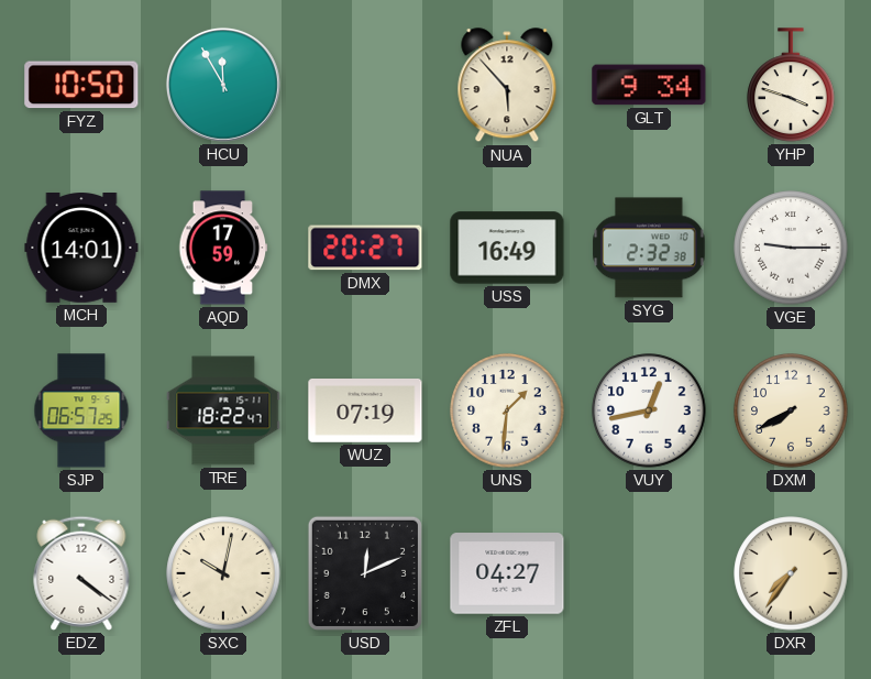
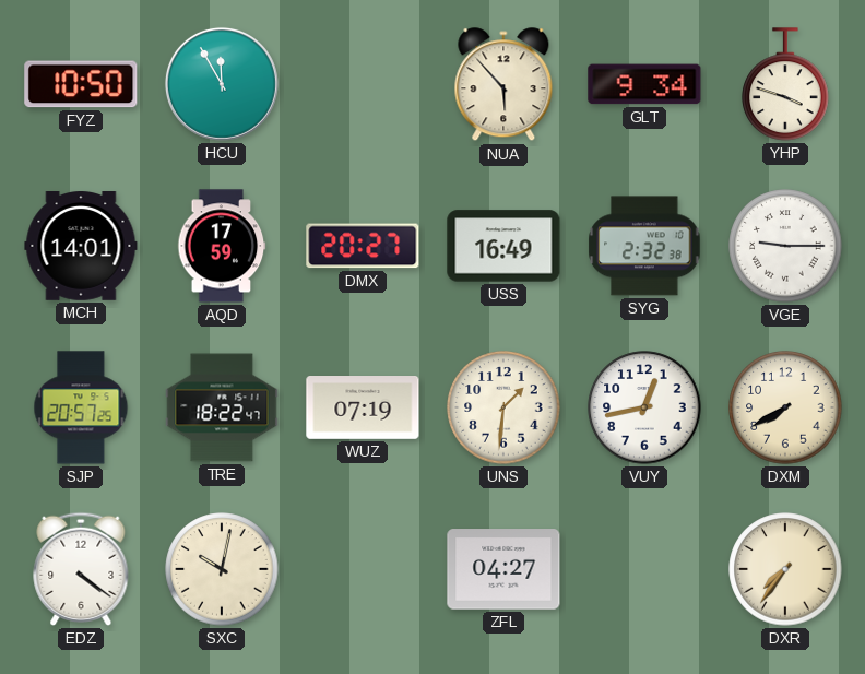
SJP: 06:57 -> 20:57
USD: 12:11 -> none
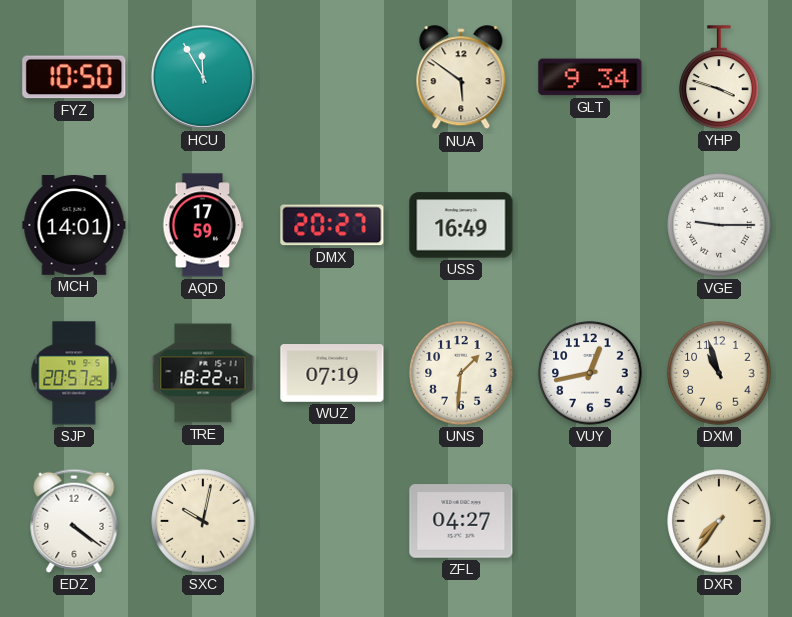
NUA: 5:53 -> 5:51
SYG: 2:32 -> none
DXM: 7:40 -> 10:57
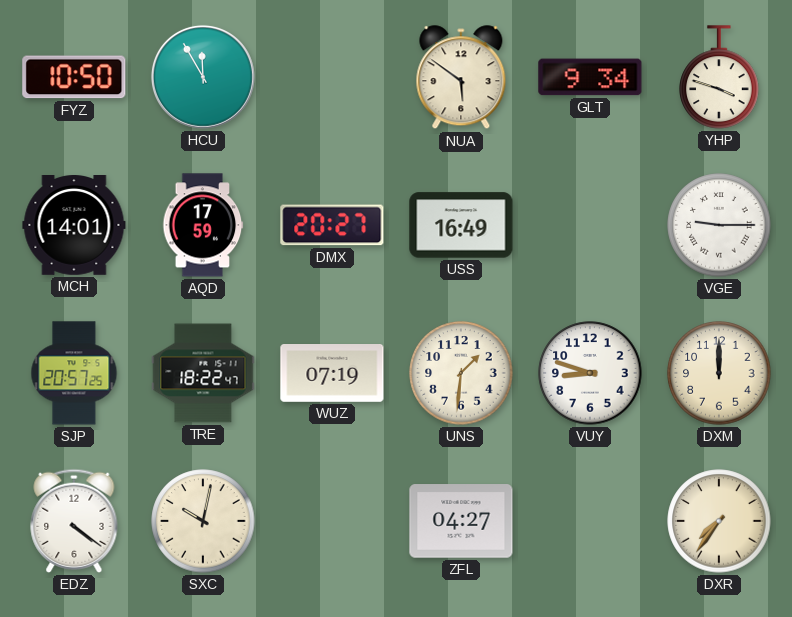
VUY: 12:43 -> 8:48
DXM: 10:57 -> 12:00
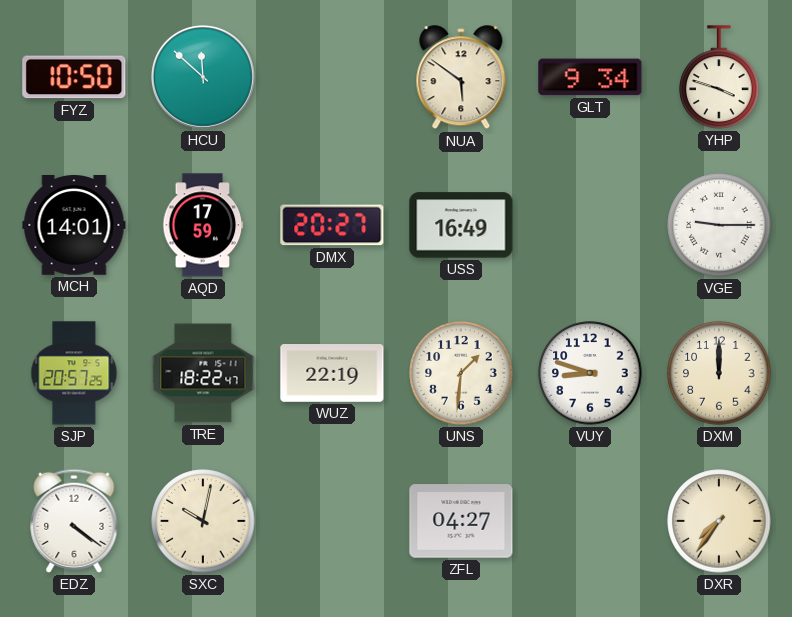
HCU: 11:55 -> 11:52
WUZ: 07:19 -> 22:19
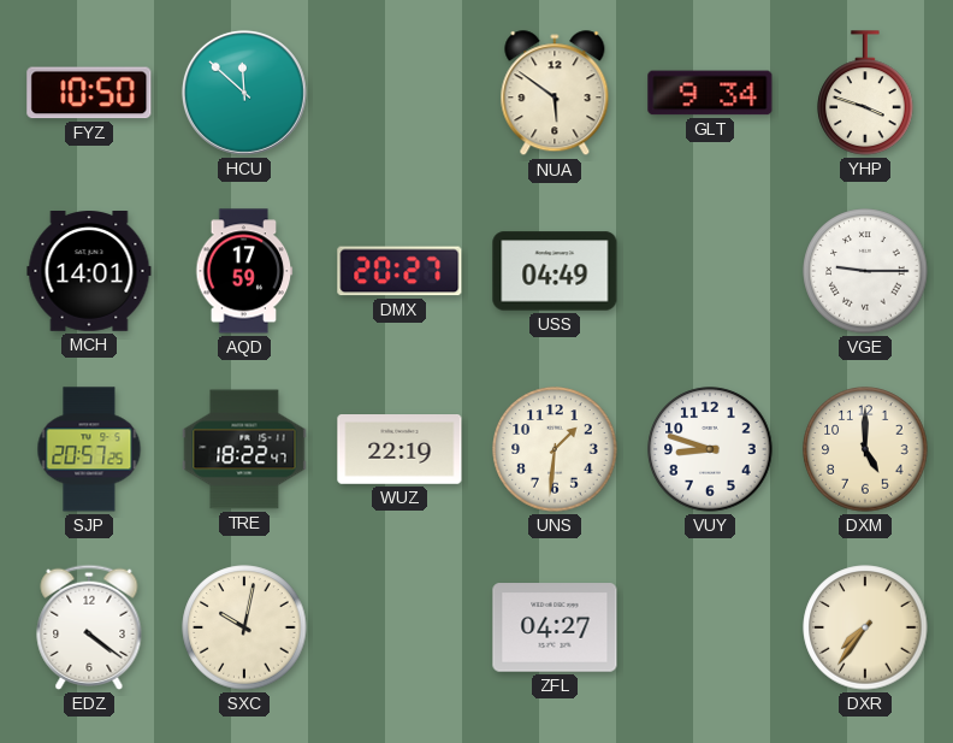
USS: 16:49 -> 04:49
DXM: 12:00 -> 5:00
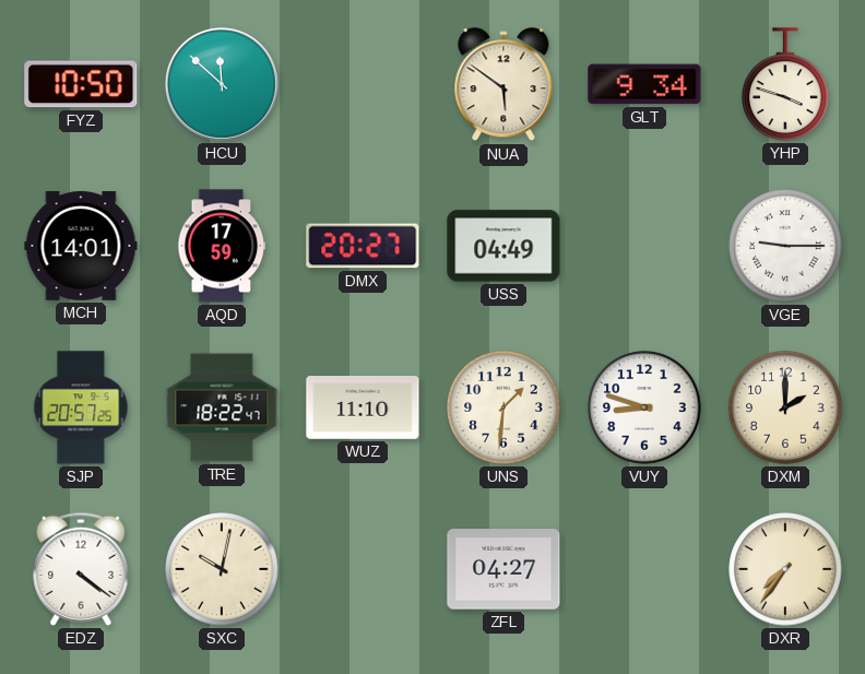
WUZ: 22:19 -> 11:10
DXM: 5:00 -> 2:00
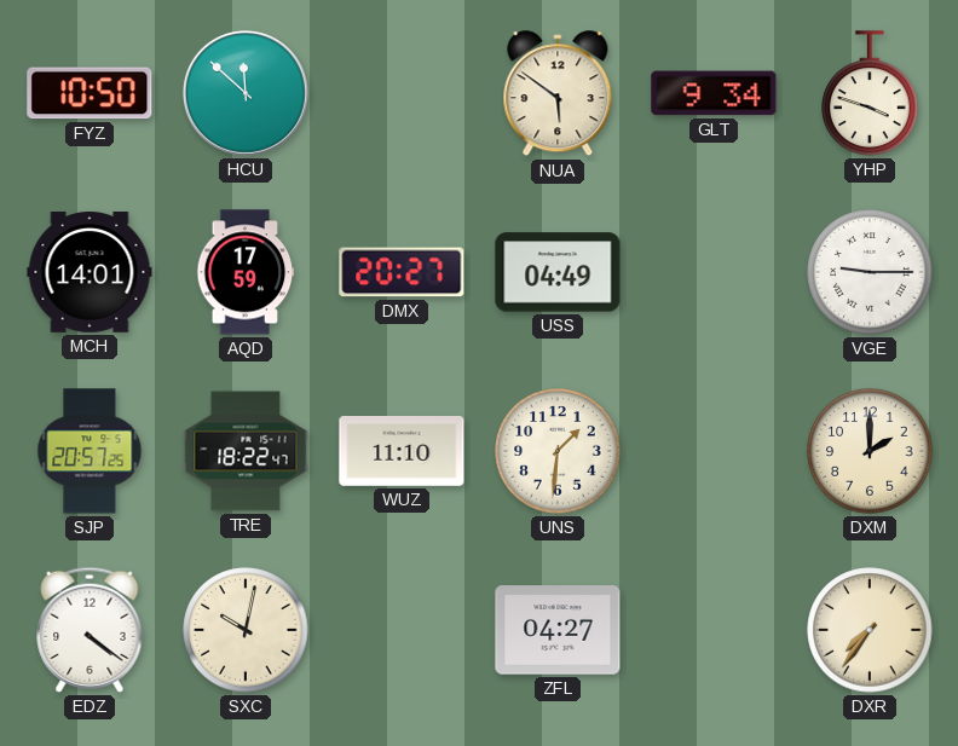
VUY: 8:48 -> none
